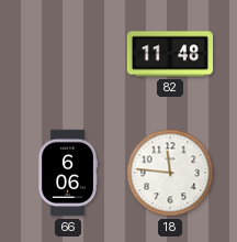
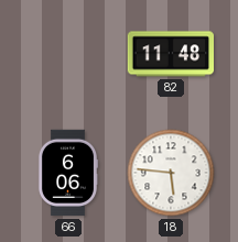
18: 11:46 -> 5:46
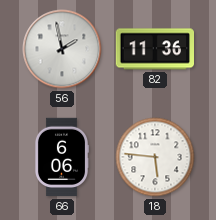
56: none -> 1:58
82: 11:48 -> 11:36
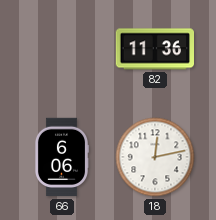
56: 1:58 -> none
18: 5:46 -> 12:13
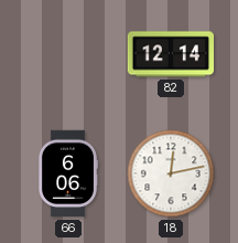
82: 11:36 -> 12:14
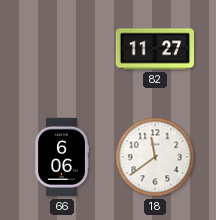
82: 12:14 -> 11:27
18: 12:13 -> 11:39
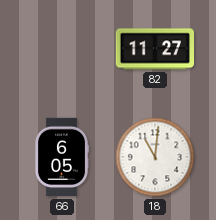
66: 6:06 -> 6:05
18: 11:39 -> 11:01
